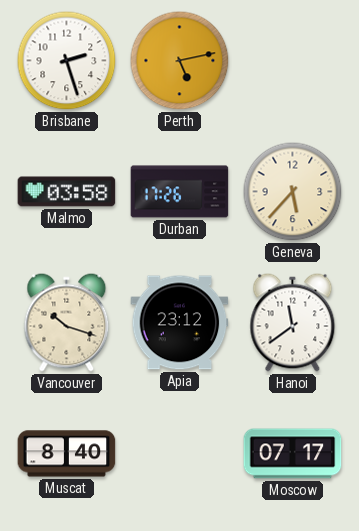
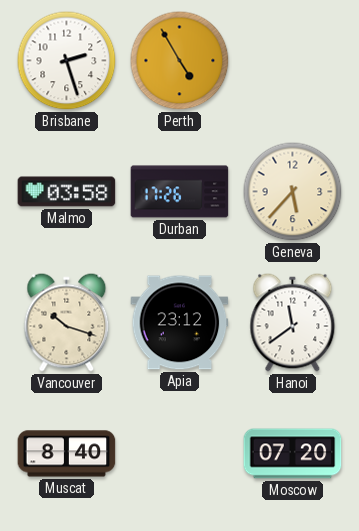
Perth: 5:13 -> 4:55
Moscow: 07:17 -> 07:20
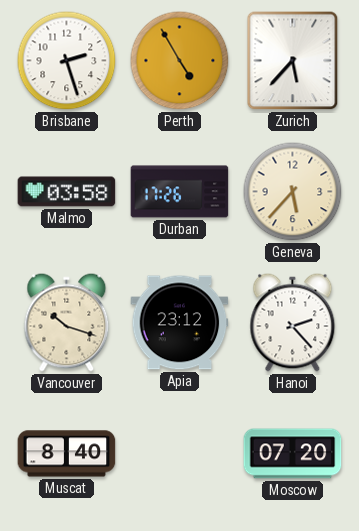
Zurich: none -> 5:37
Hanoi: 11:39 -> 2:23
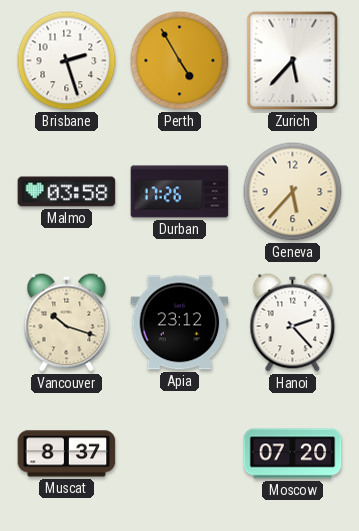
Muscat: 8:40 -> 8:37
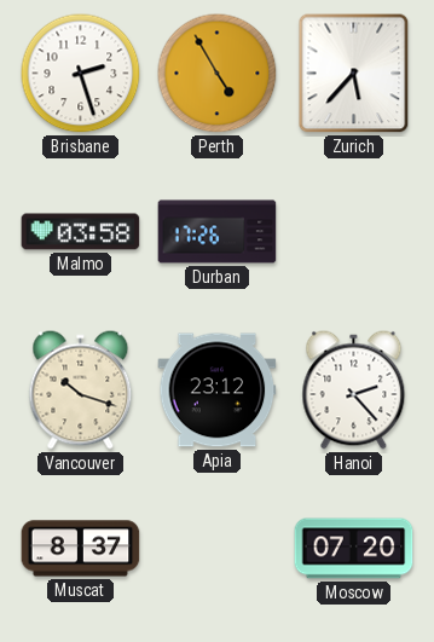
Geneva: 5:37 -> none
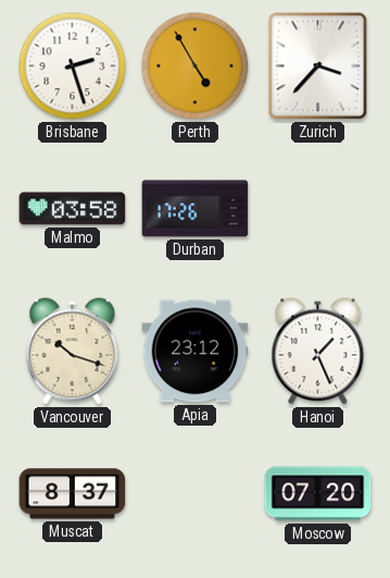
Zurich: 5:37 -> 3:37
Hanoi: 2:23 -> 1:26
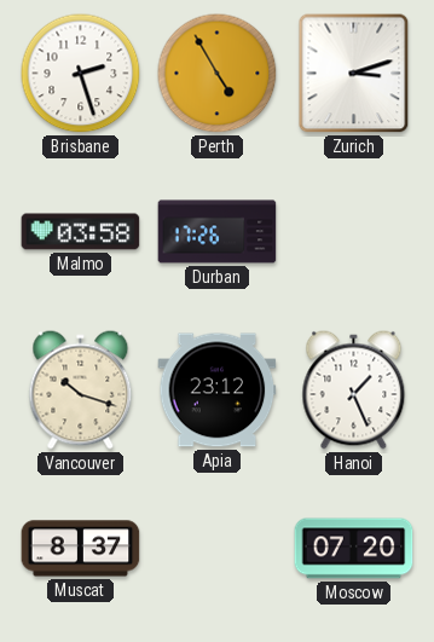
Zurich: 3:37 -> 3:12
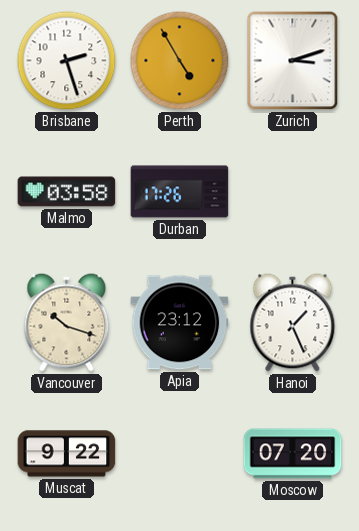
Muscat: 8:37 -> 9:22
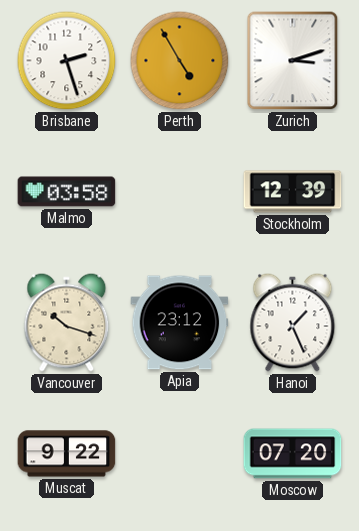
Durban: 17:26 -> none
Stockholm: none -> 12:39
